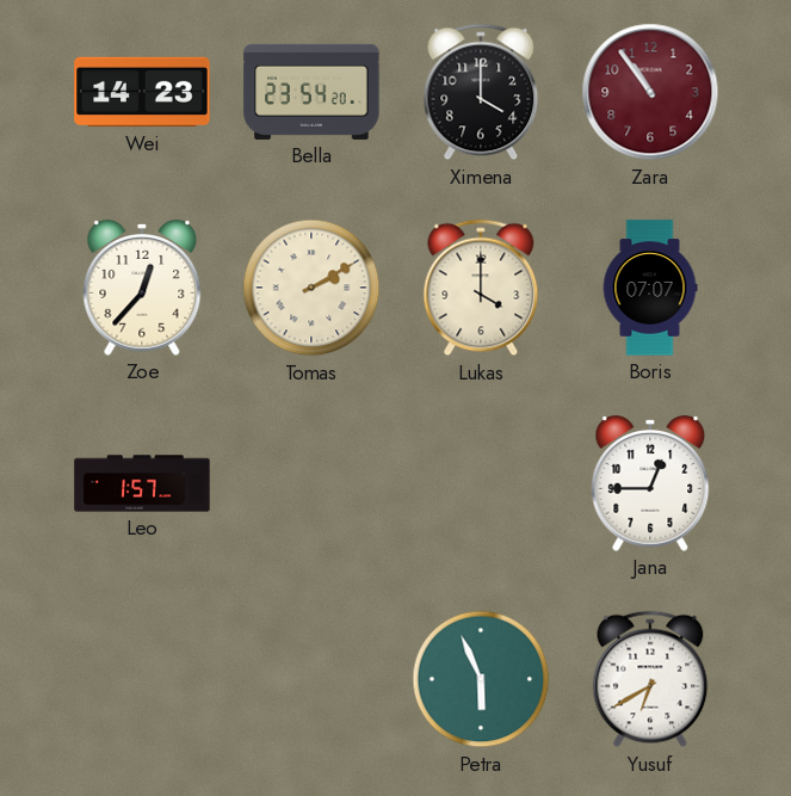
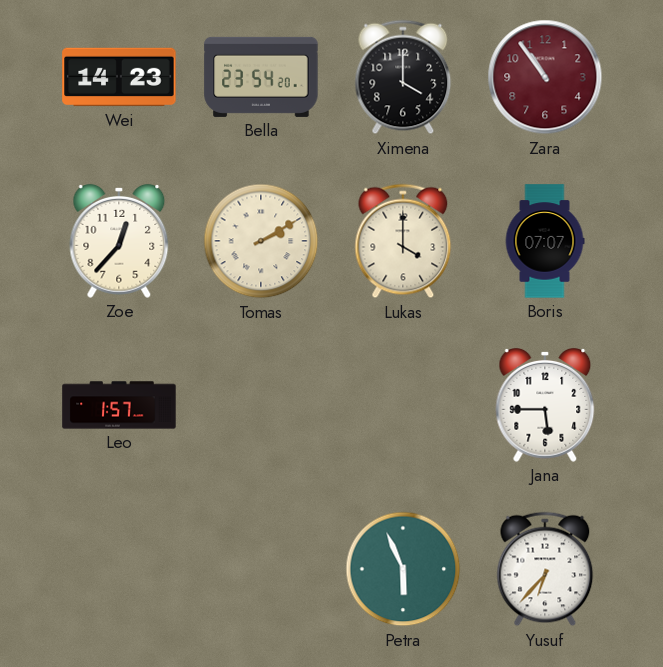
Jana: 12:45 -> 5:45
Yusuf: 6:40 -> 6:37
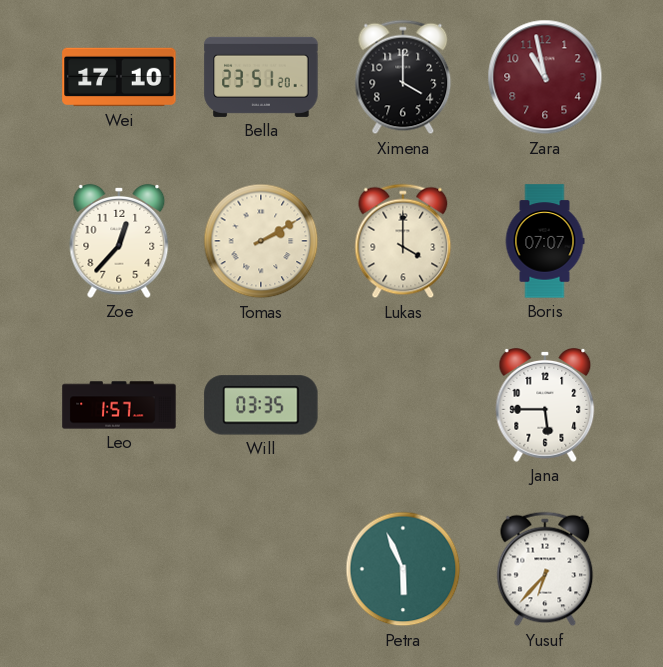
Wei: 14:23 -> 17:10
Bella: 23:54 -> 23:51
Zara: 10:54 -> 10:58
Will: none -> 03:35
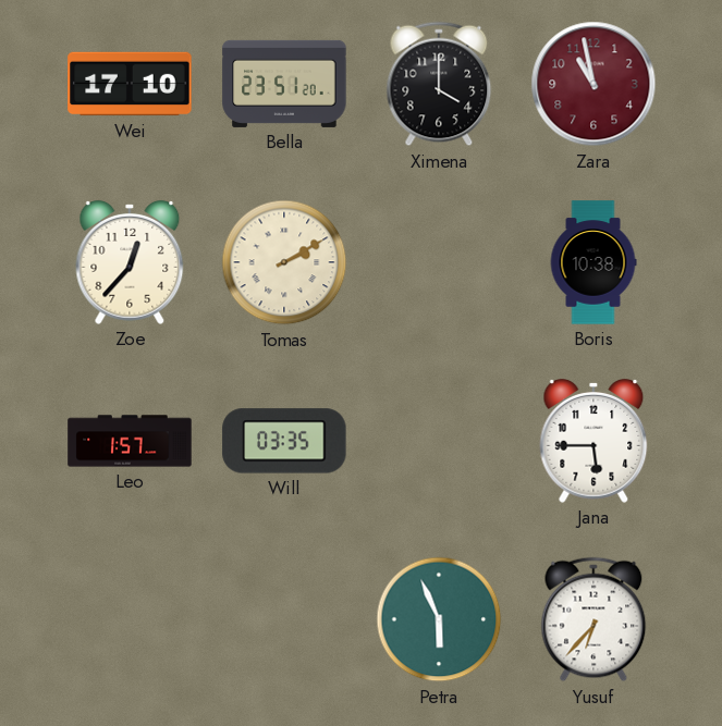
Lukas: 4:00 -> none
Boris: 07:07 -> 10:38
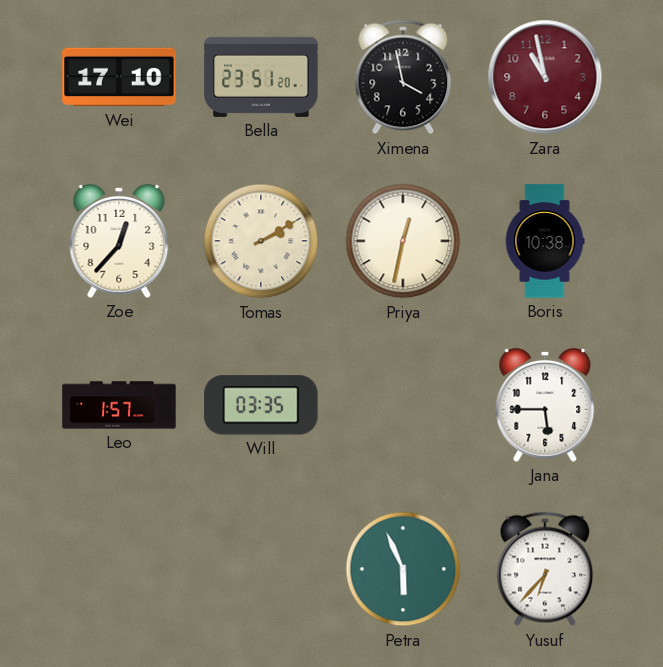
Ximena: 4:00 -> 3:58
Priya: none -> 12:32
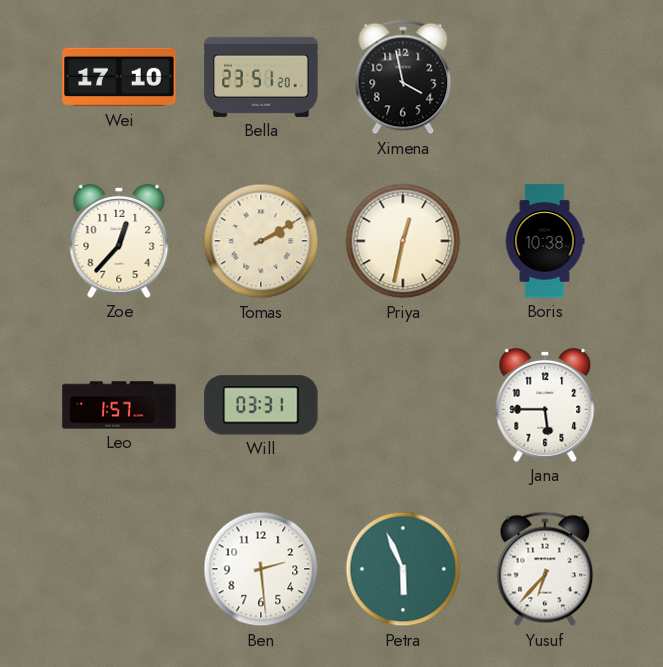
Zara: 10:58 -> none
Will: 03:35 -> 03:31
Ben: none -> 2:29
